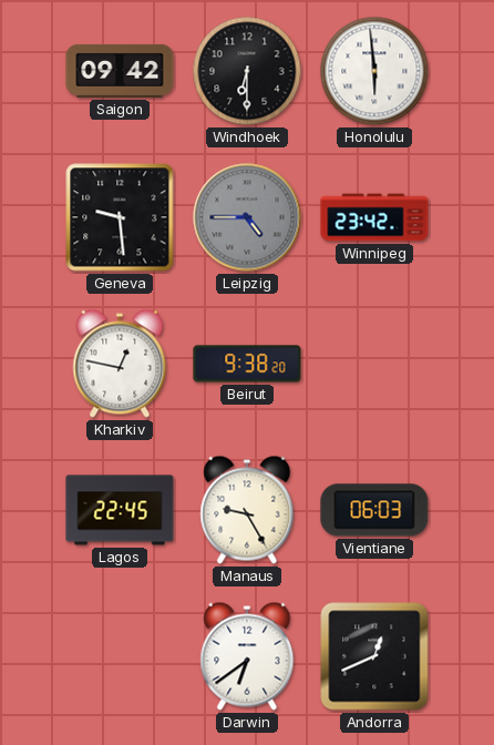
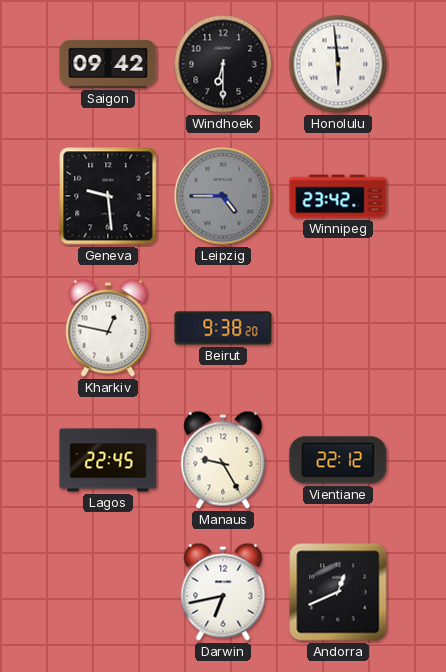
Vientiane: 06:03 -> 22:12
Darwin: 6:39 -> 6:43
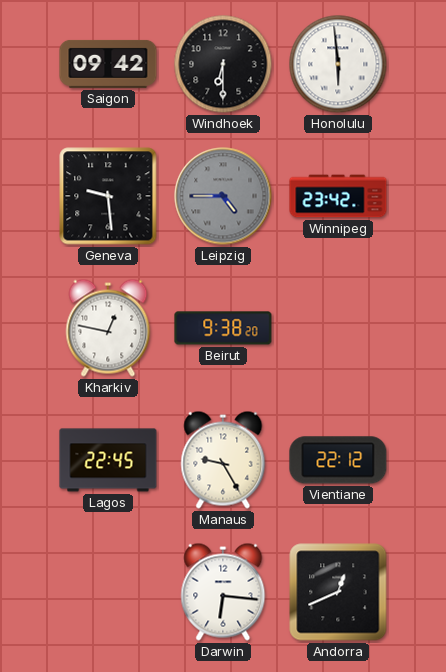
Darwin: 6:43 -> 6:16
